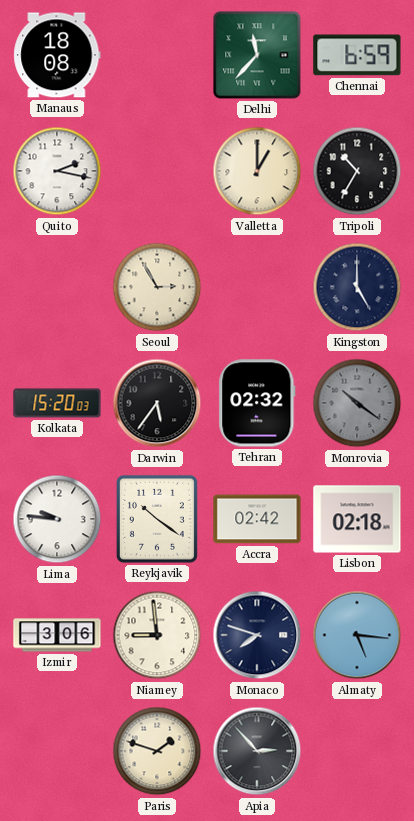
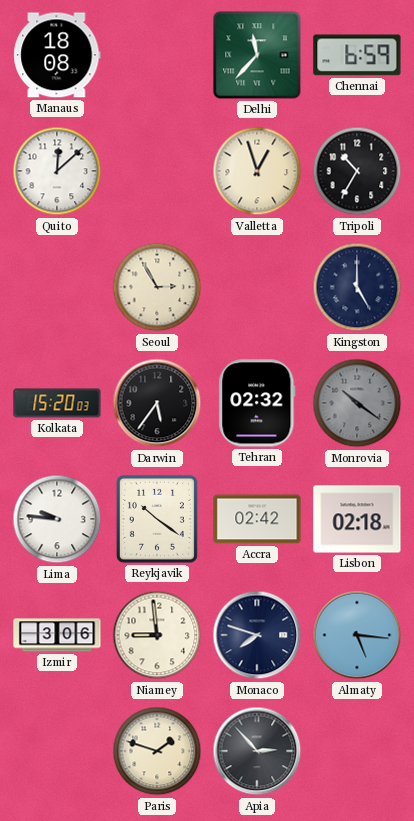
Quito: 2:17 -> 12:08
Valletta: 1:00 -> 12:57
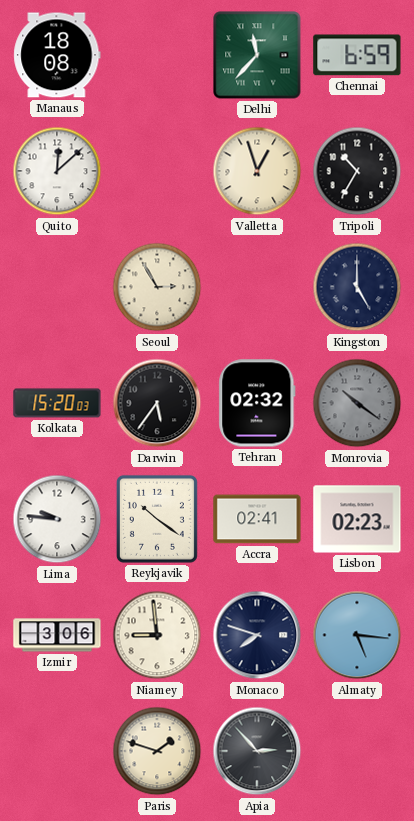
Accra: 02:42 -> 02:41
Lisbon: 02:18 -> 02:23
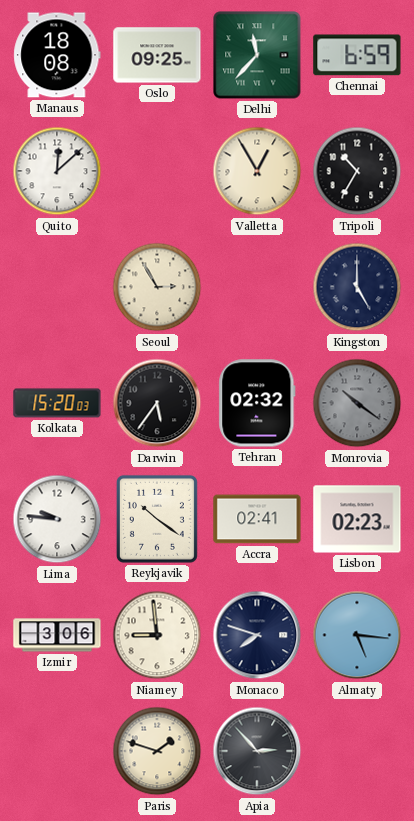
Oslo: none -> 09:25
Valletta: 12:57 -> 12:55
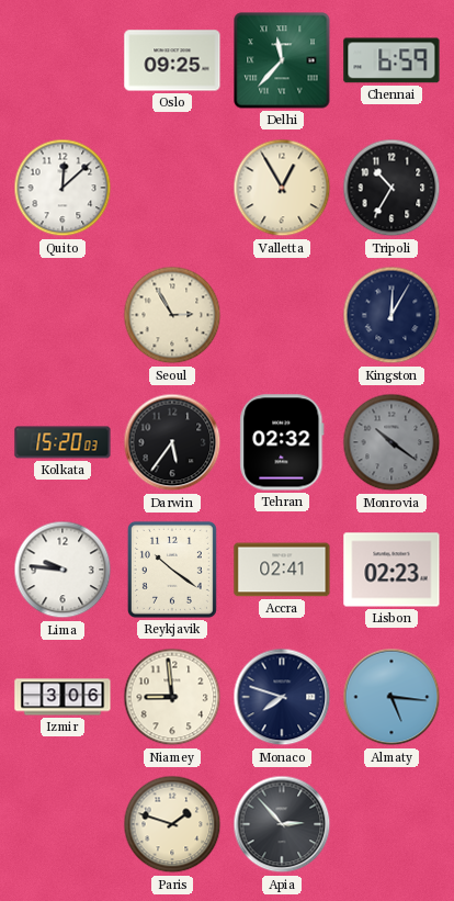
Manaus: 18:08 -> none
Kingston: 5:00 -> 12:05
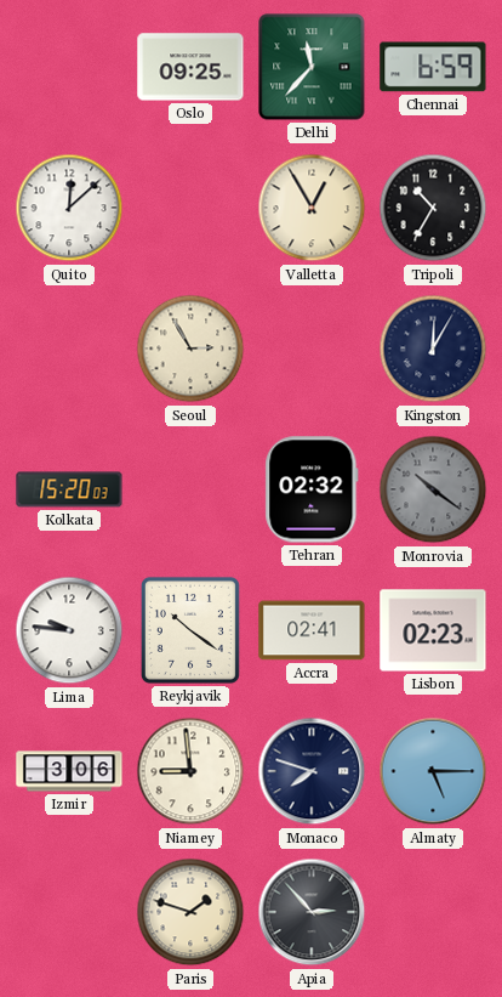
Darwin: 5:36 -> none
Almaty: 5:16 -> 5:15
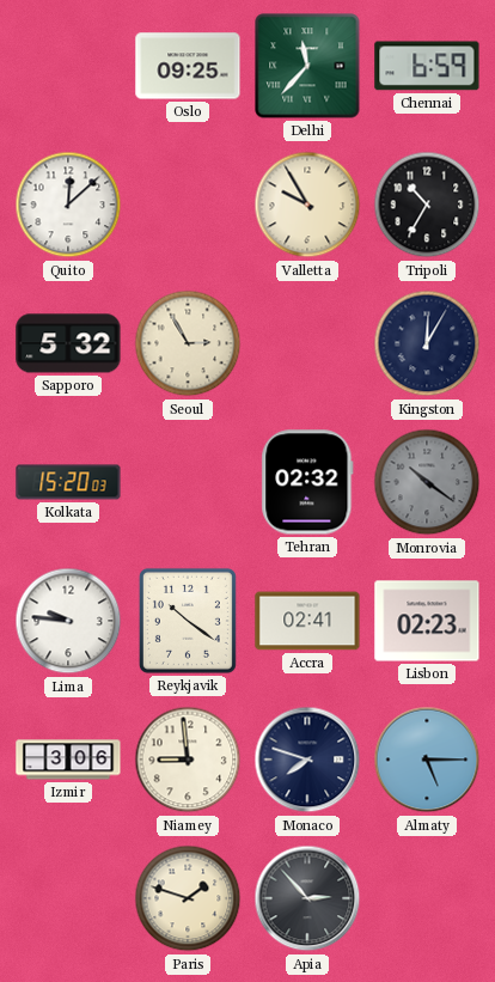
Valletta: 12:55 -> 9:55
Sapporo: none -> 5:32
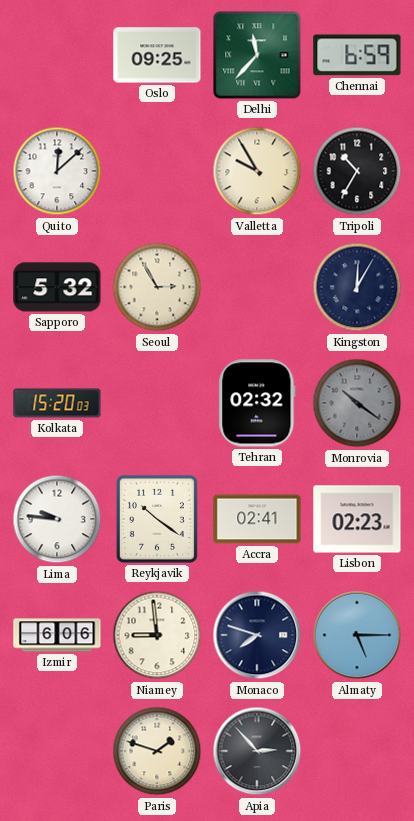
Izmir: 3:06 -> 6:06
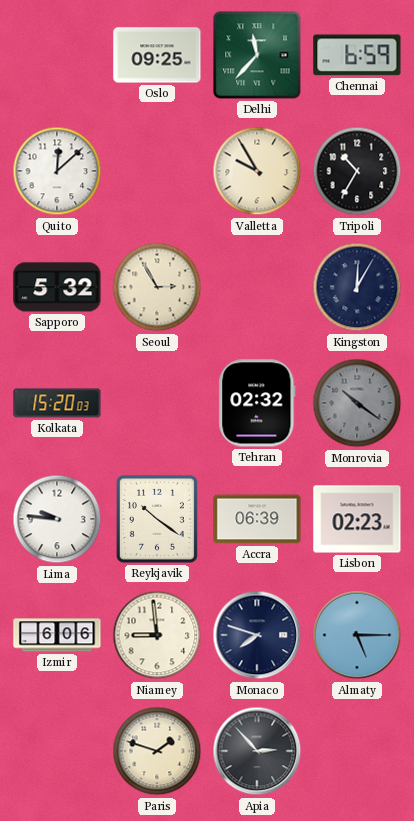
Accra: 02:41 -> 06:39
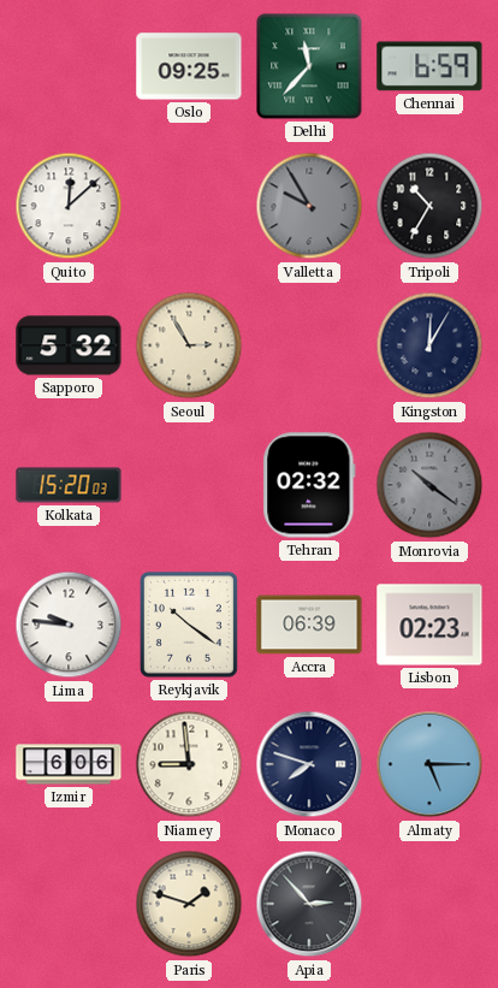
Valletta dial: cream -> grey
